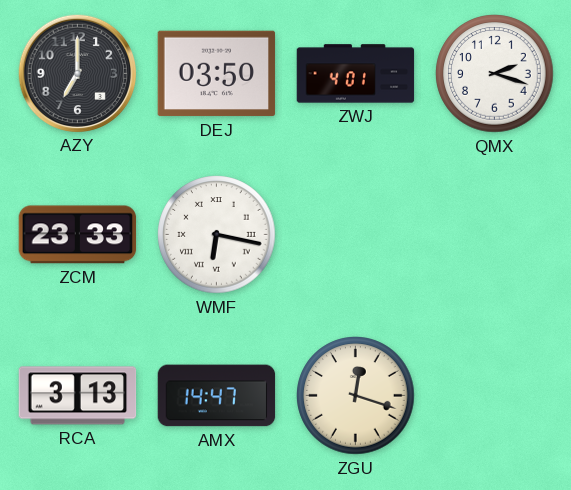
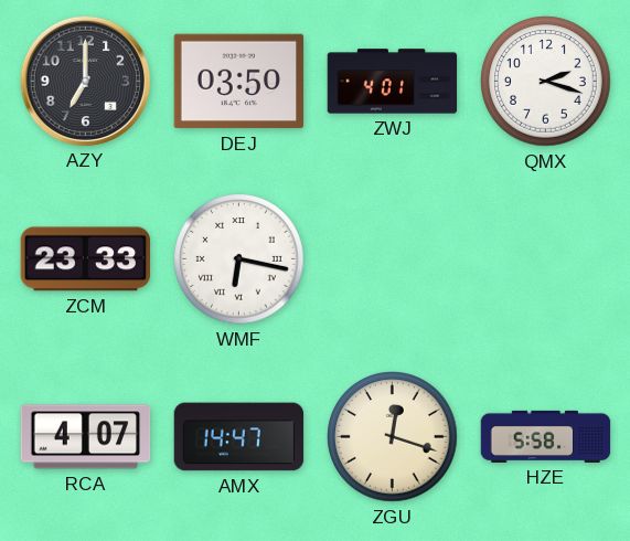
RCA: 3:13 -> 4:07
HZE: none -> 5:58
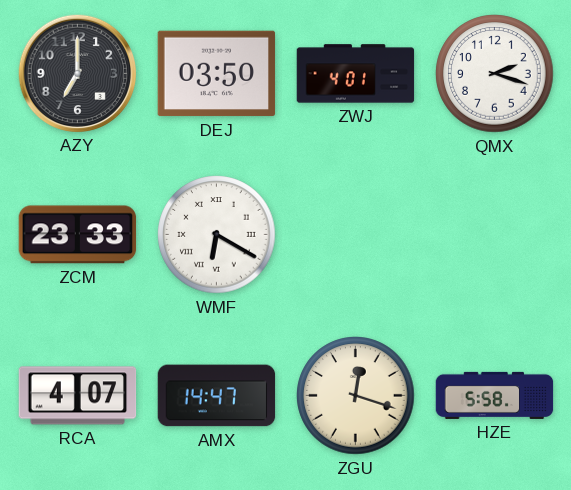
WMF: 6:17 -> 6:20
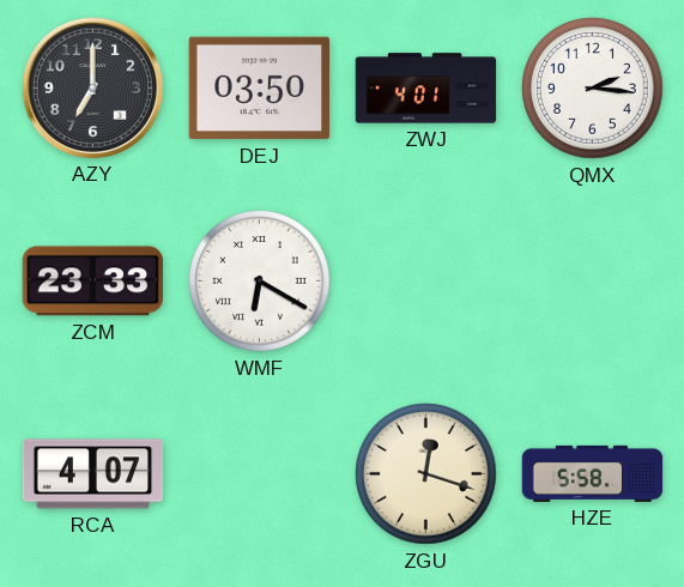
QMX: 2:18 -> 2:16
AMX: 14:47 -> none
